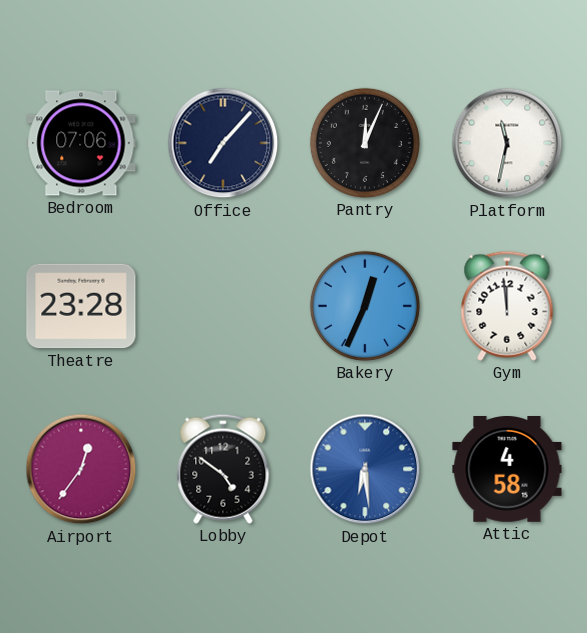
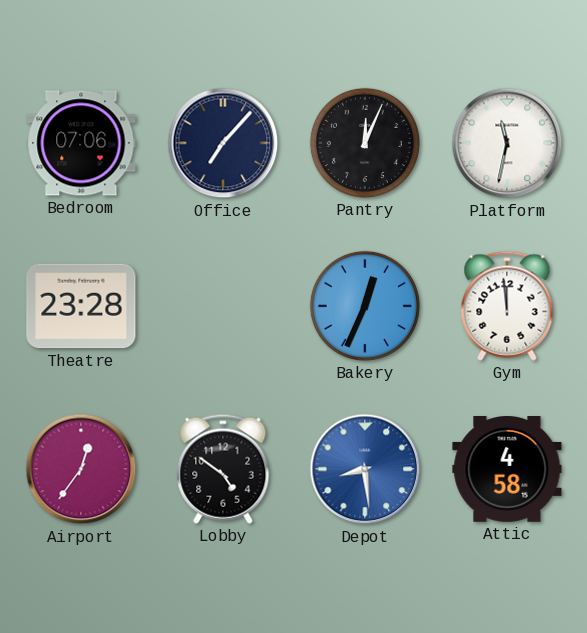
Depot: 6:29 -> 8:29
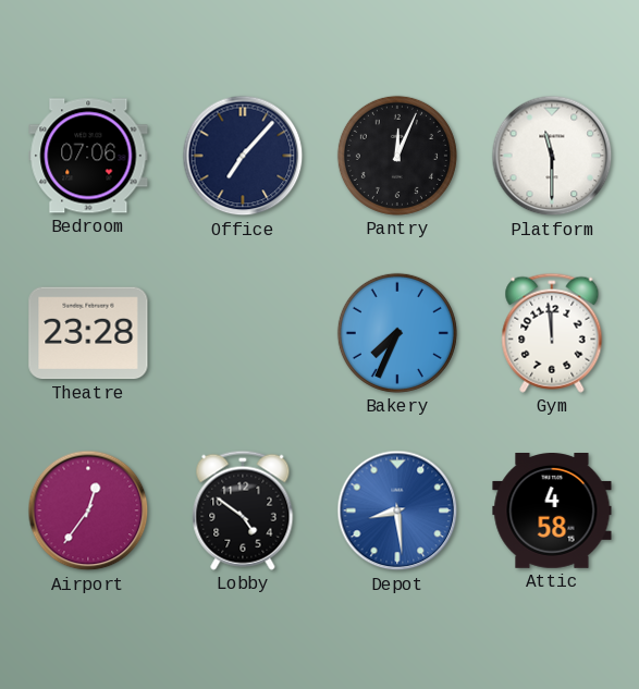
Platform: 11:32 -> 11:30
Bakery: 12:34 -> 7:34
